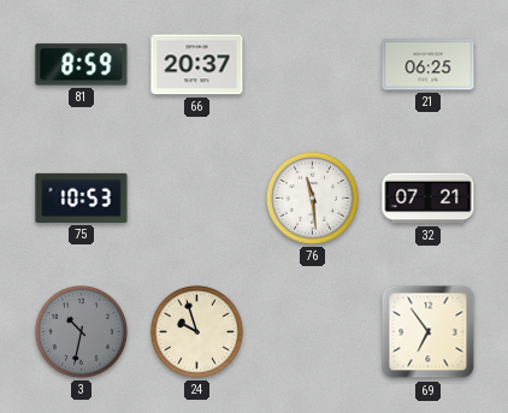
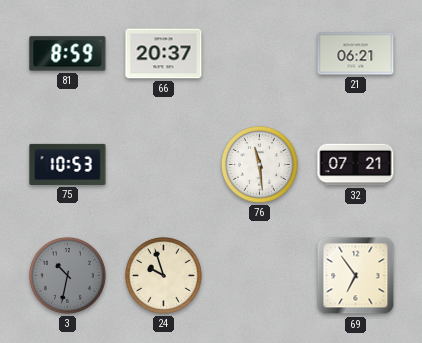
21: 06:25 -> 06:21
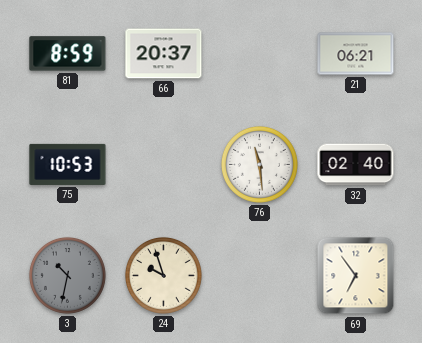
32: 07:21 -> 02:40
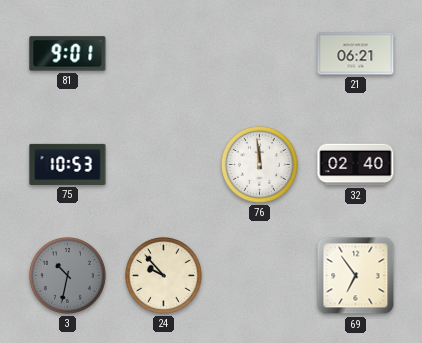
81: 8:59 -> 9:01
66: 20:37 -> none
76: 11:29 -> 11:59
24: 9:57 -> 9:53
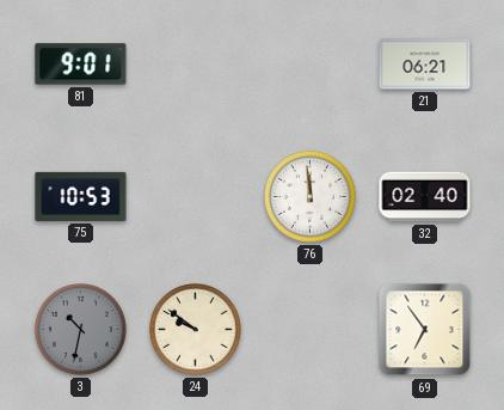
24: 9:53 -> 9:51
